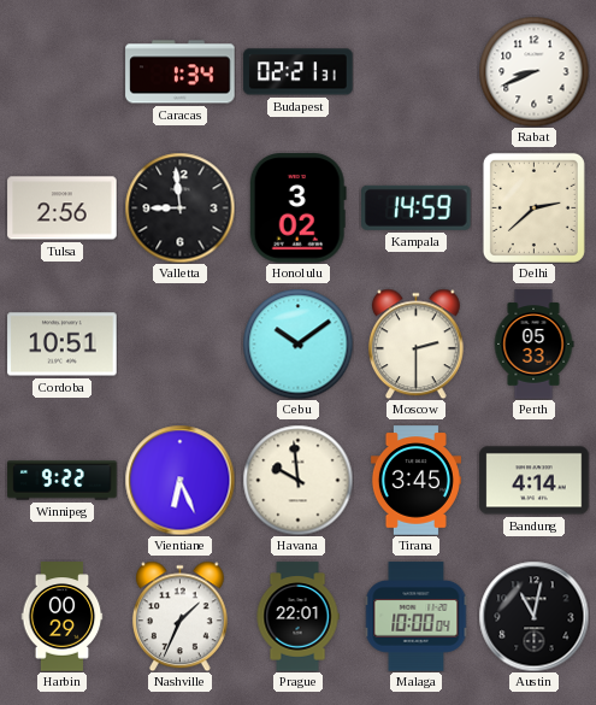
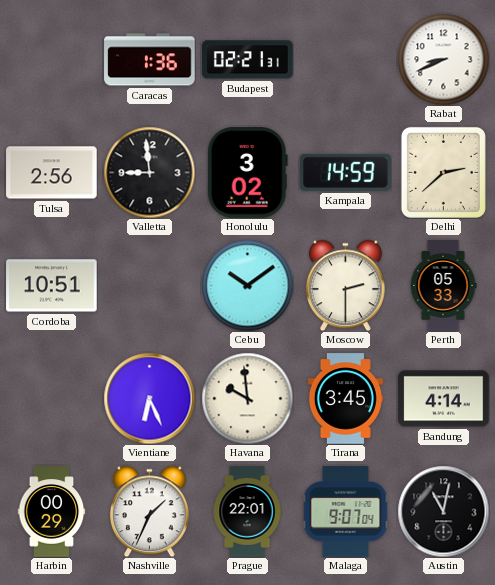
Caracas: 1:34 -> 1:36
Winnipeg: 9:22 -> none
Malaga: 10:00 -> 9:07
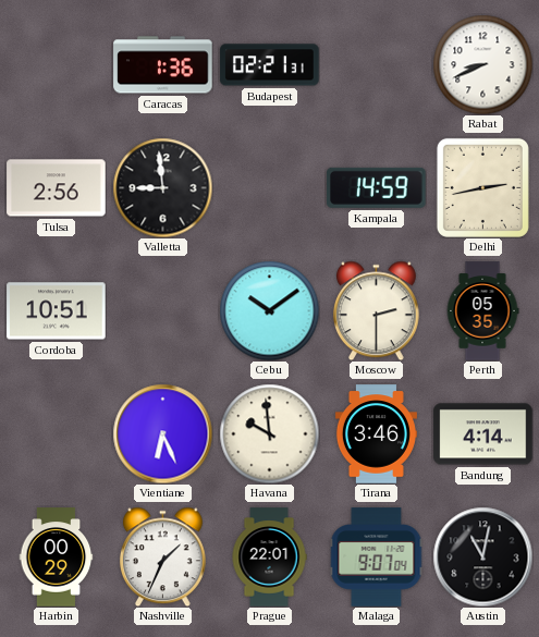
Honolulu: 3:02 -> none
Delhi: 2:38 -> 2:43
Perth: 05:33 -> 05:35
Tirana: 3:45 -> 3:46
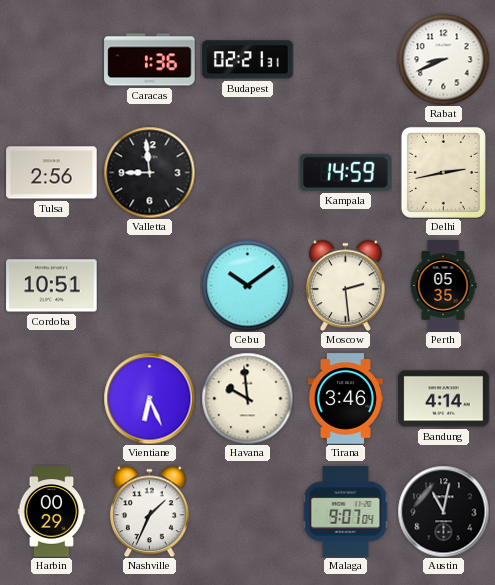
Moscow: 2:30 -> 2:29
Prague: 22:01 -> none
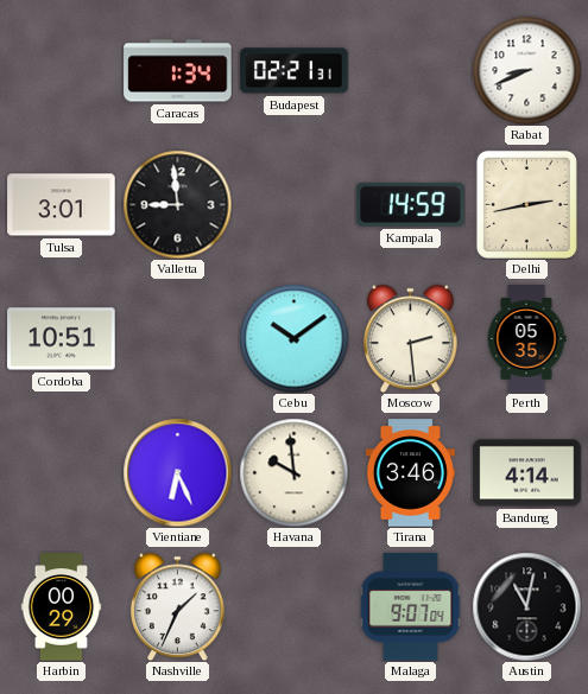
Caracas: 1:36 -> 1:34
Tulsa: 2:56 -> 3:01
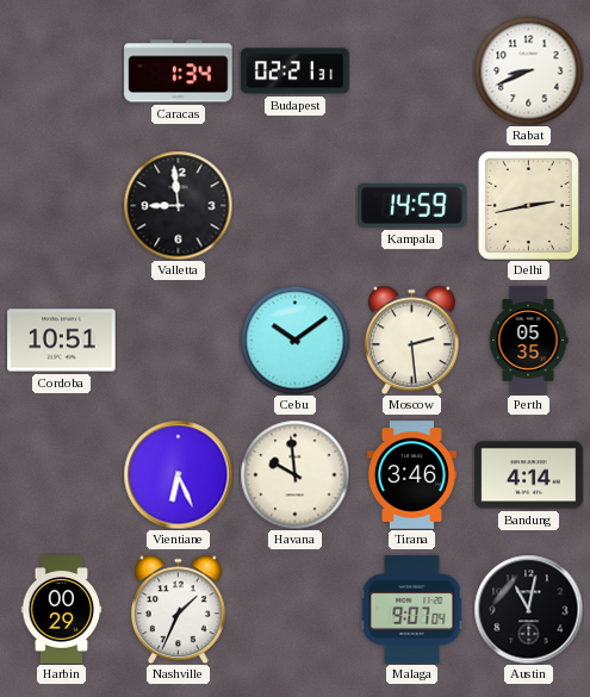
Tulsa: 3:01 -> none
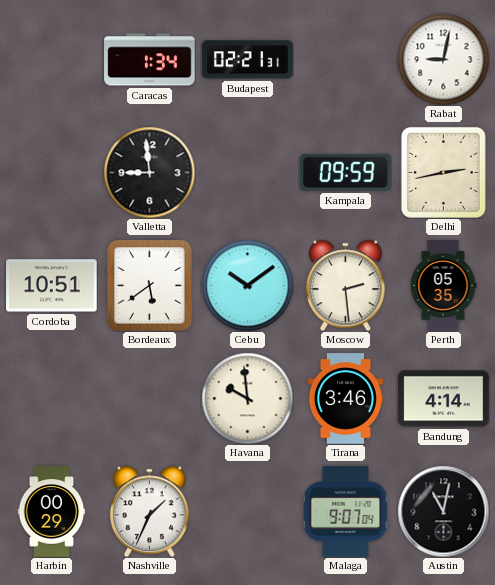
Rabat: 8:41 -> 9:02
Kampala: 14:59 -> 09:59
Bordeaux: none -> 5:39
Vientiane: 6:26 -> none
